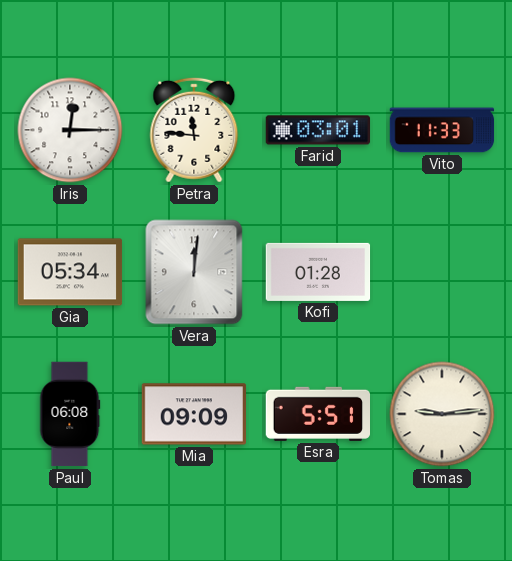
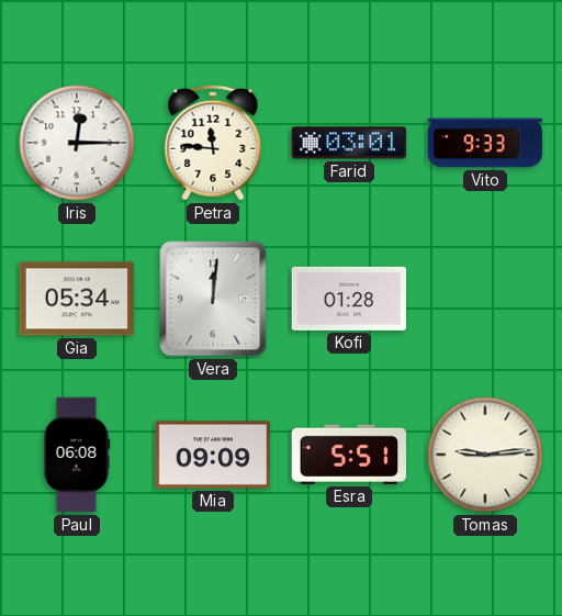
Vito: 11:33 -> 9:33
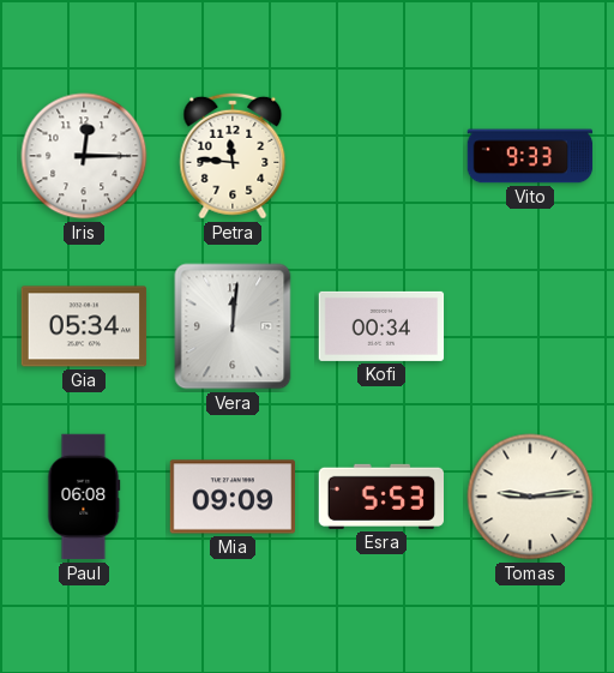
Farid: 03:01 -> none
Kofi: 01:28 -> 00:34
Esra: 5:51 -> 5:53
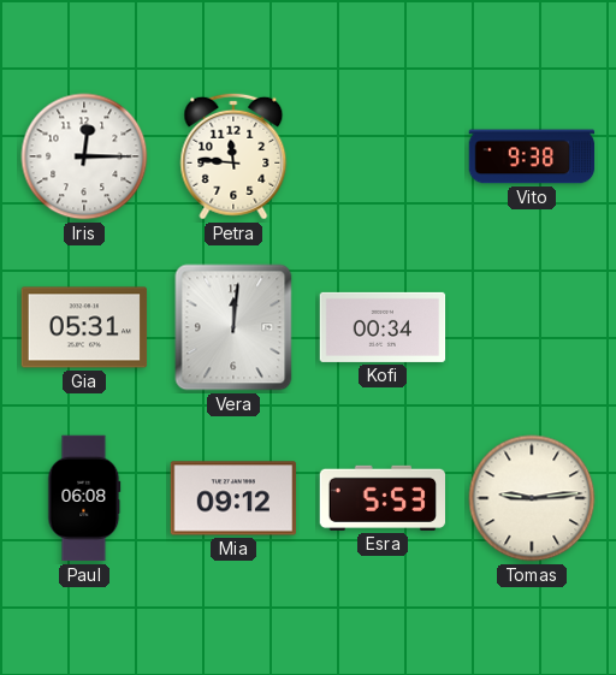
Vito: 9:33 -> 9:38
Gia: 05:34 -> 05:31
Mia: 09:09 -> 09:12
